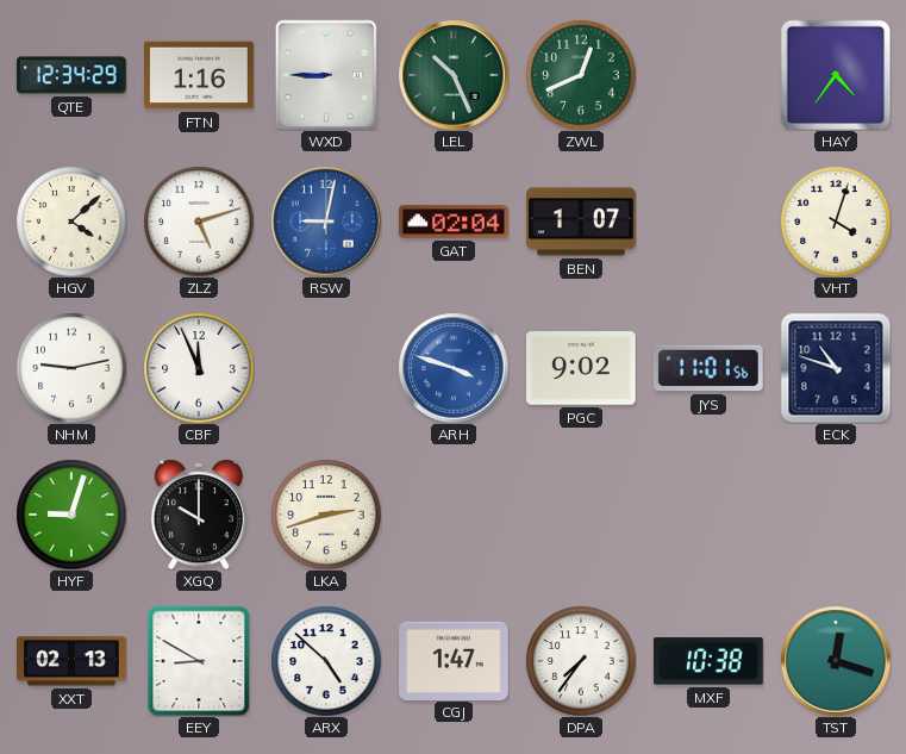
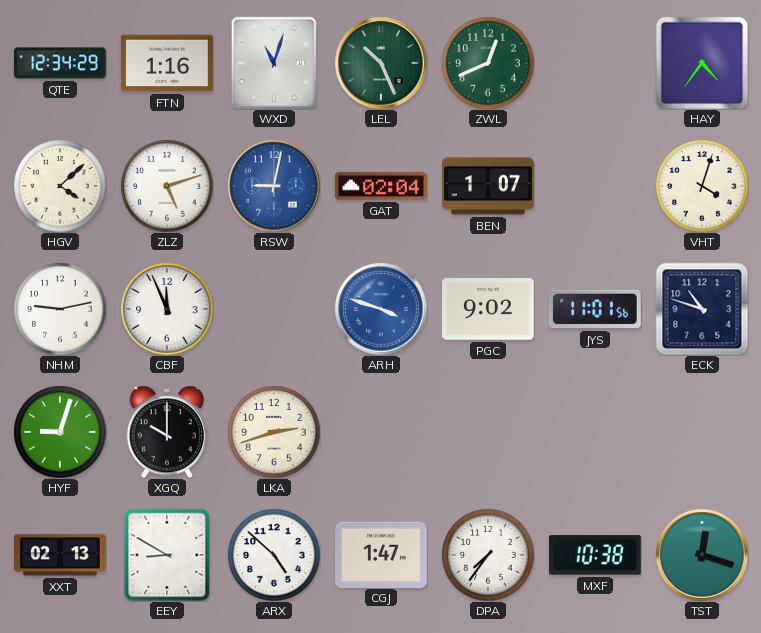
WXD: 8:45 -> 11:03
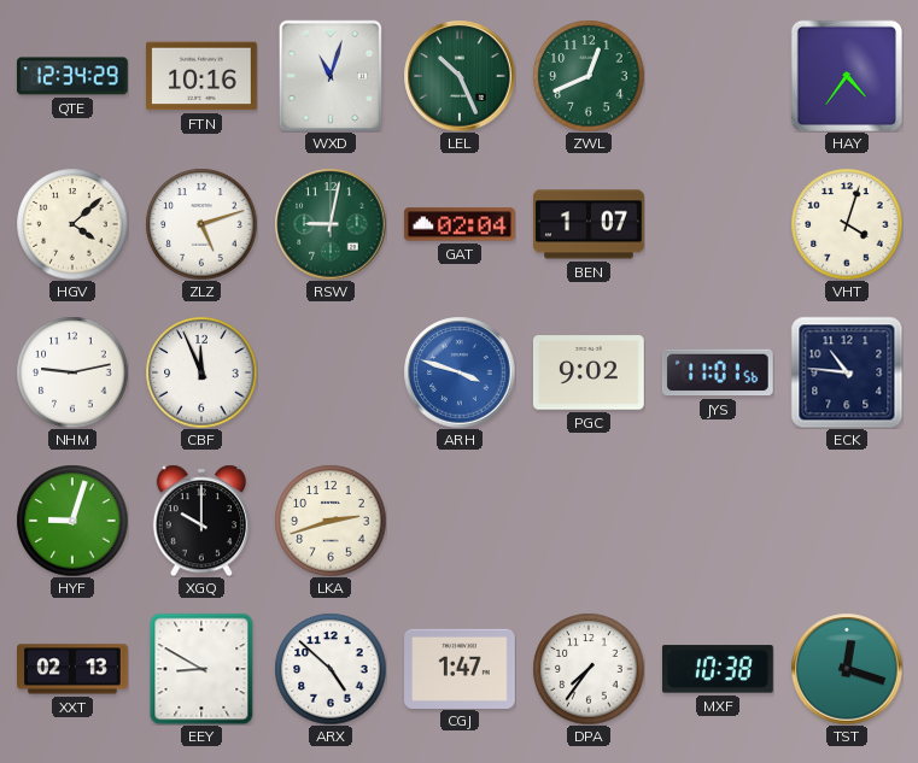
FTN: 1:16 -> 10:16
RSW dial: blue -> green
ECK: 10:48 -> 10:46
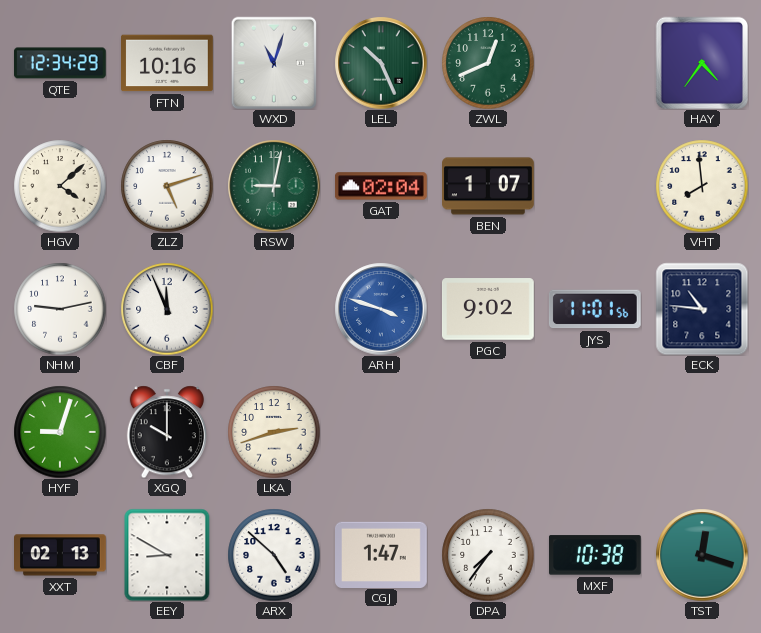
VHT: 4:03 -> 7:59
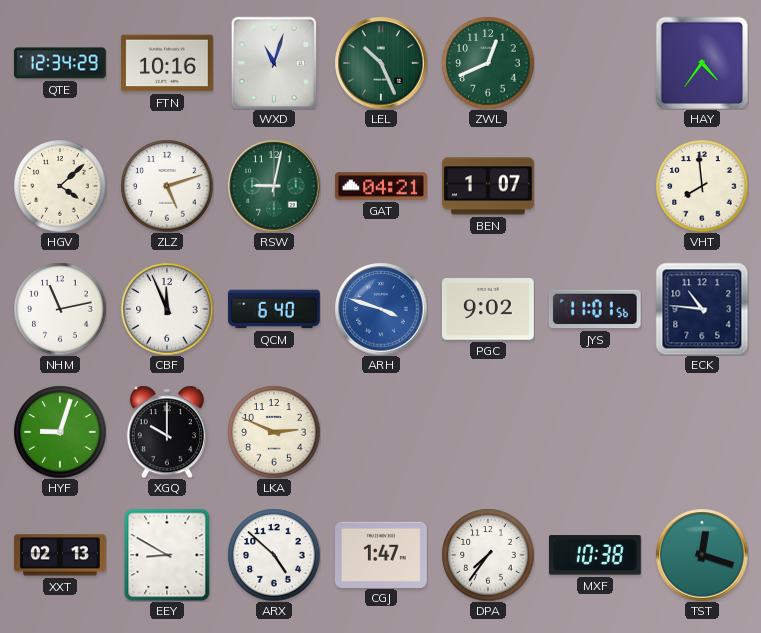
GAT: 02:04 -> 04:21
NHM: 9:13 -> 11:13
QCM: none -> 6:40
LKA: 2:42 -> 2:49
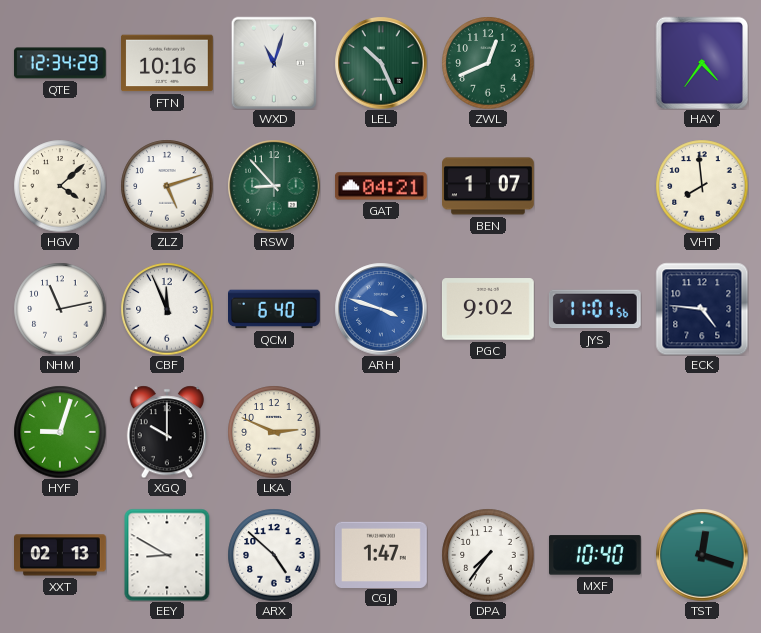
RSW: 9:02 -> 8:53
ECK: 10:46 -> 4:46
MXF: 10:38 -> 10:40
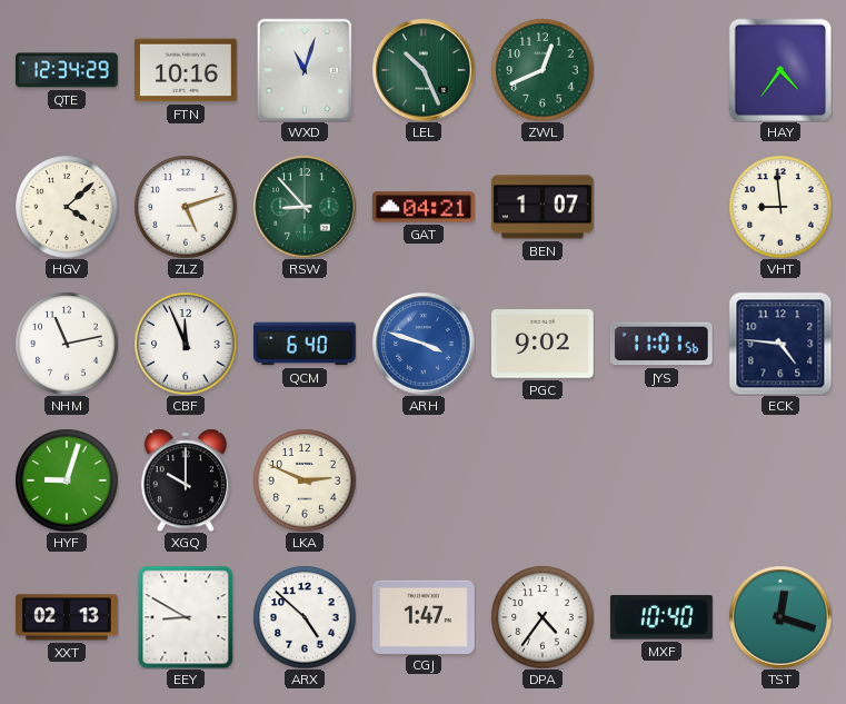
VHT: 7:59 -> 8:59
DPA: 7:36 -> 4:36
